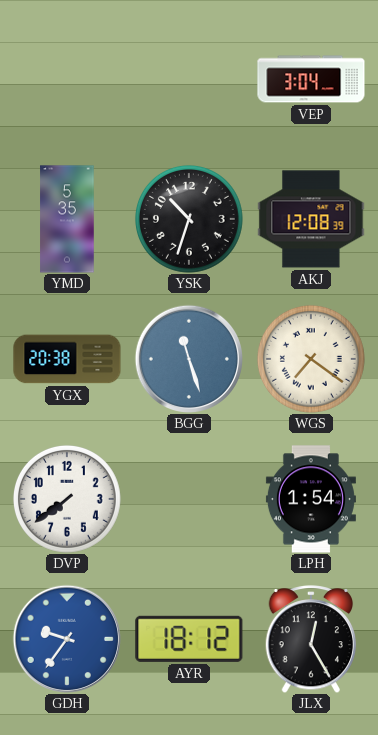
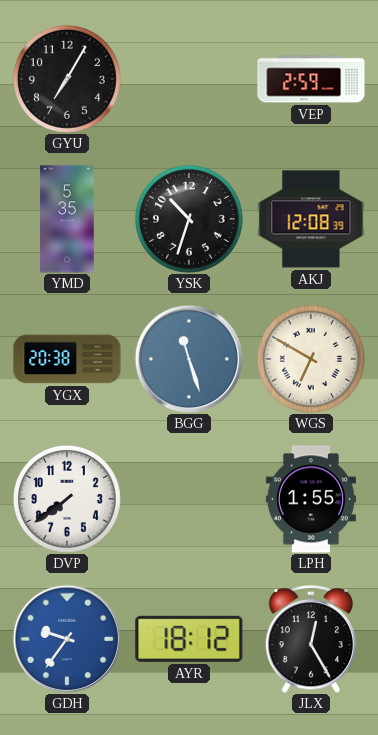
GYU: none -> 7:05
VEP: 3:04 -> 2:59
WGS: 7:21 -> 6:50
LPH: 1:54 -> 1:55
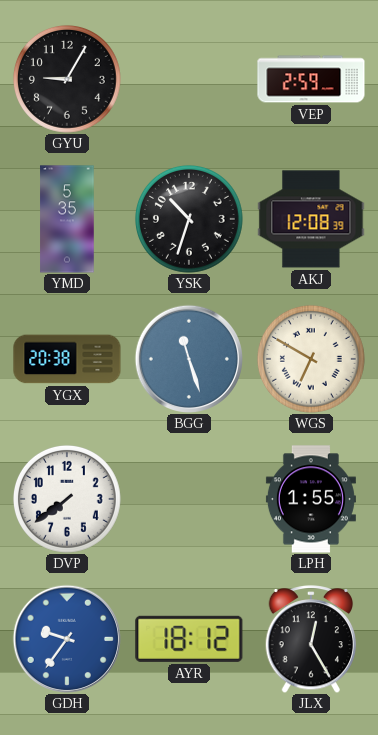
GYU: 7:05 -> 9:05
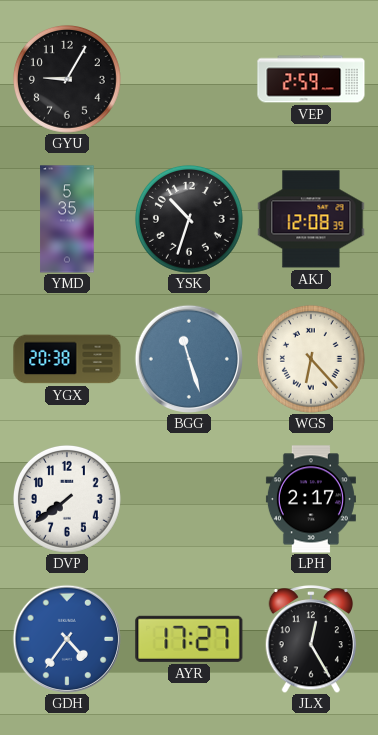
WGS: 6:50 -> 6:23
LPH: 1:55 -> 2:17
GDH: 9:36 -> 4:36
AYR: 18:12 -> 17:27
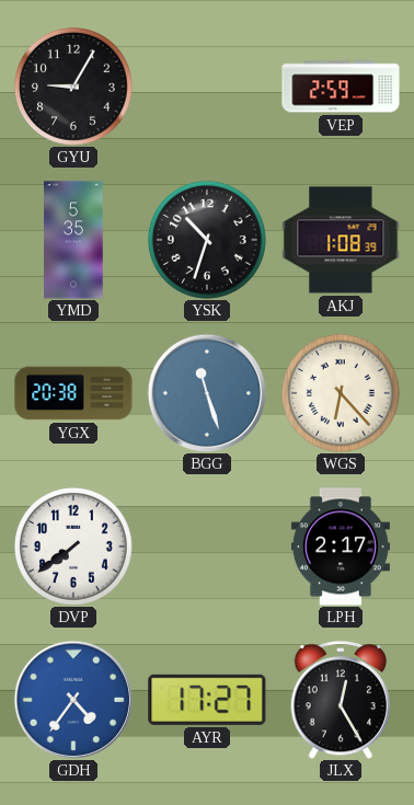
AKJ: 12:08 -> 1:08
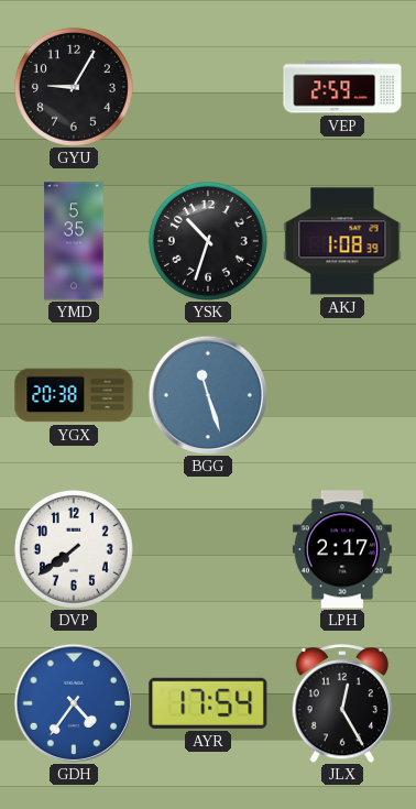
WGS: 6:23 -> none
AYR: 17:27 -> 17:54
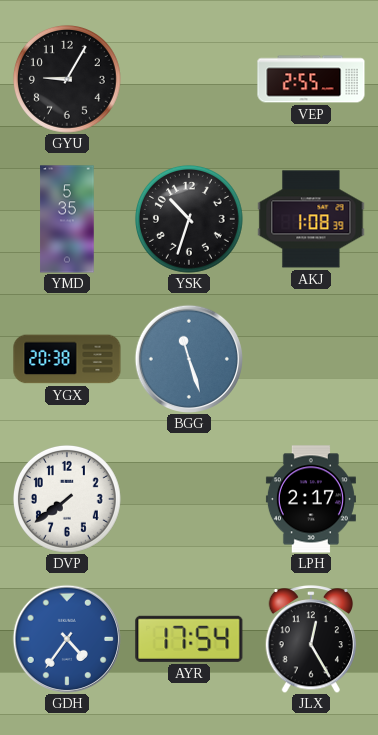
VEP: 2:59 -> 2:55
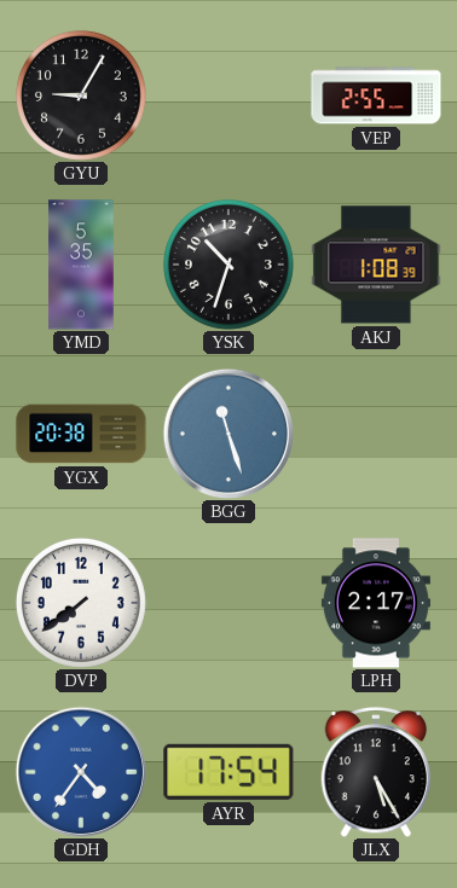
JLX: 12:25 -> 5:25
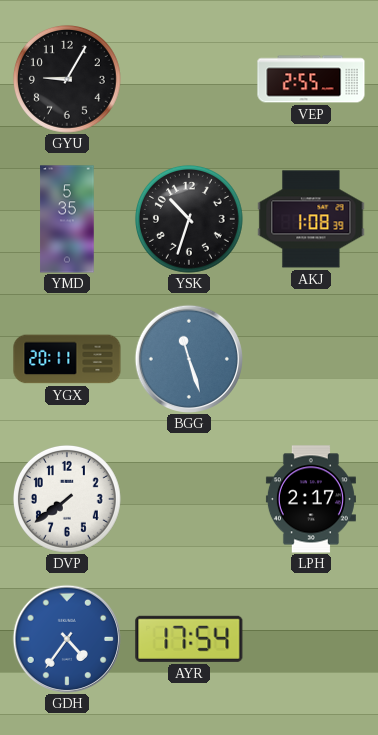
YGX: 20:38 -> 20:11
JLX: 5:25 -> none
